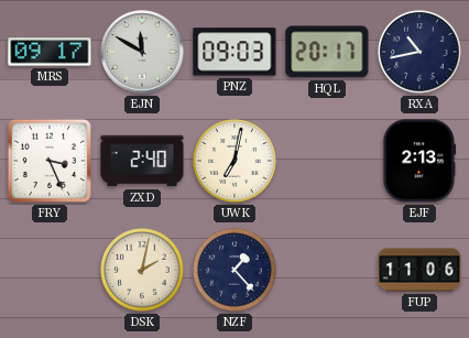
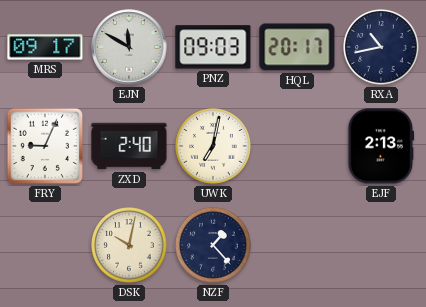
FRY: 3:26 -> 9:04
DSK: 2:02 -> 10:02
FUP: 11:06 -> none
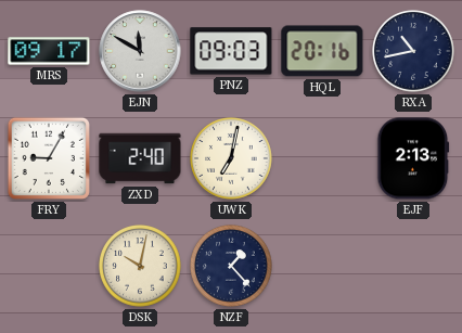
HQL: 20:17 -> 20:16
FRY: 9:04 -> 9:05
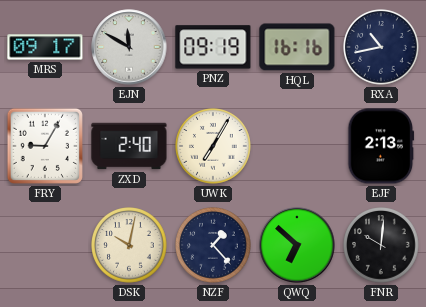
PNZ: 09:03 -> 09:19
HQL: 20:16 -> 16:16
UWK: 7:02 -> 7:05
QWQ: none -> 6:52
FNR: none -> 10:01
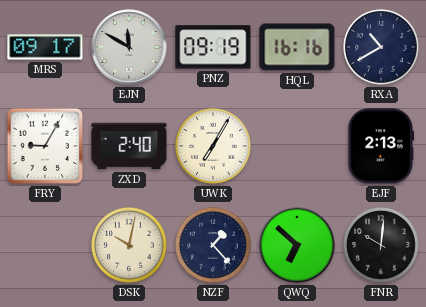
RXA: 10:43 -> 10:40
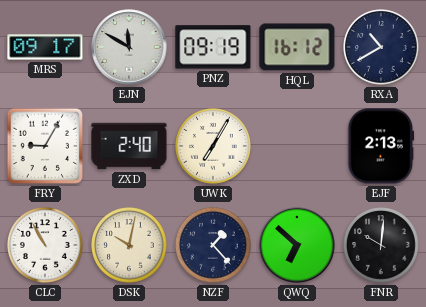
HQL: 16:16 -> 16:12
CLC: none -> 10:55
